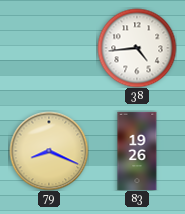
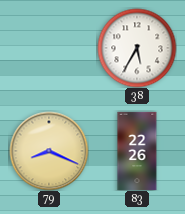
38: 4:44 -> 5:35
83: 19:26 -> 22:26
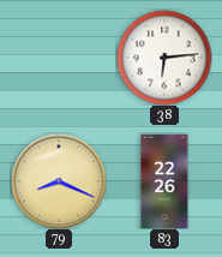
38: 5:35 -> 6:14
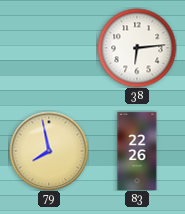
79: 8:19 -> 7:58
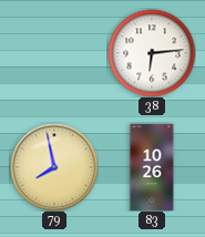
83: 22:26 -> 10:26
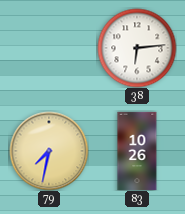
79: 7:58 -> 7:32
